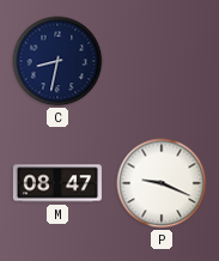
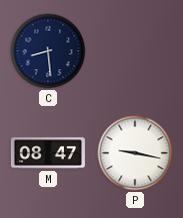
C: 8:32 -> 8:29
P: 9:19 -> 9:17
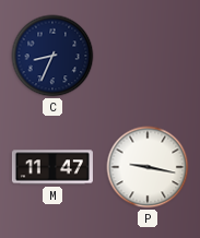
C: 8:29 -> 8:34
M: 08:47 -> 11:47
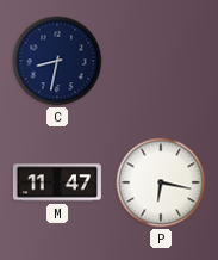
C: 8:34 -> 8:32
P: 9:17 -> 6:17
